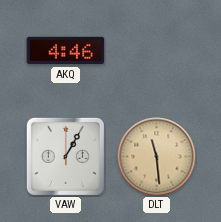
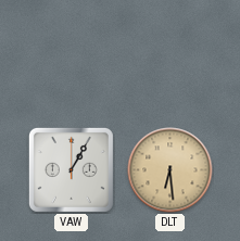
AKQ: 4:46 -> none
DLT: 11:29 -> 6:29
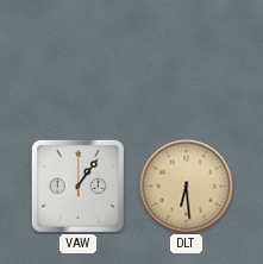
VAW: 1:05 -> 1:06
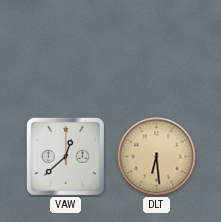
VAW: 1:06 -> 12:38
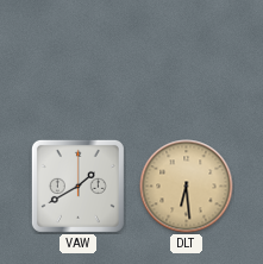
VAW: 12:38 -> 1:40
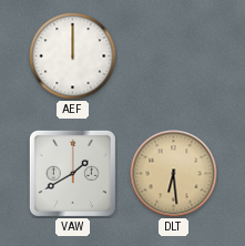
AEF: none -> 12:00
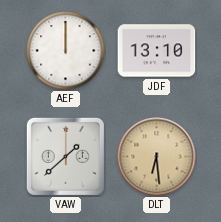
JDF: none -> 13:10
VAW: 1:40 -> 1:38
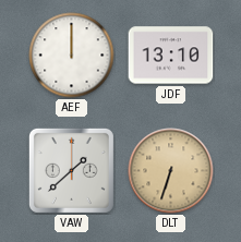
DLT: 6:29 -> 6:33
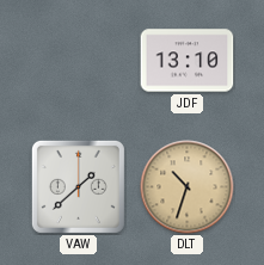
AEF: 12:00 -> none
DLT: 6:33 -> 10:33
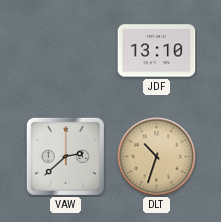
VAW: 1:38 -> 2:38
